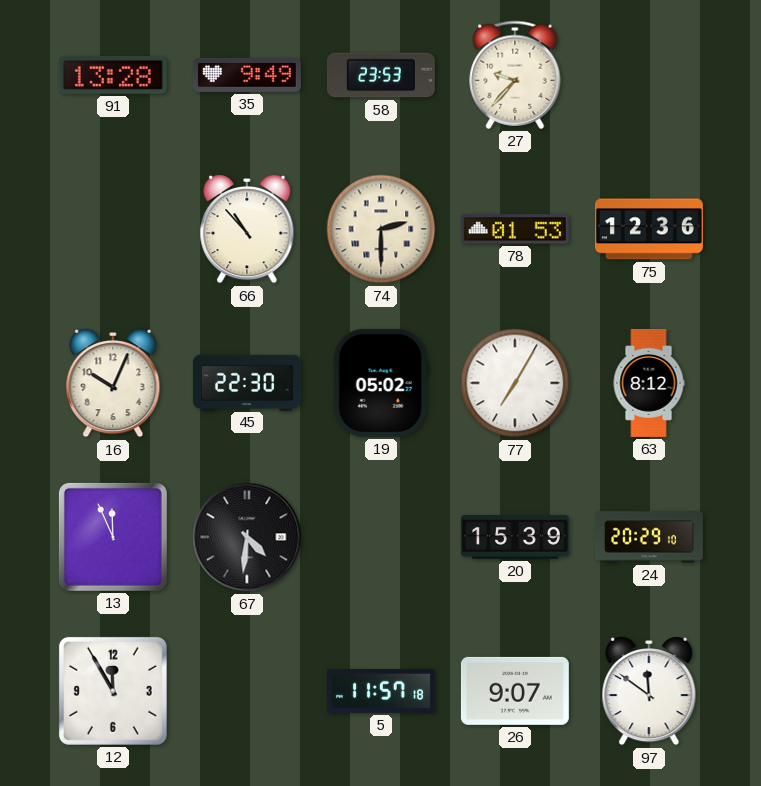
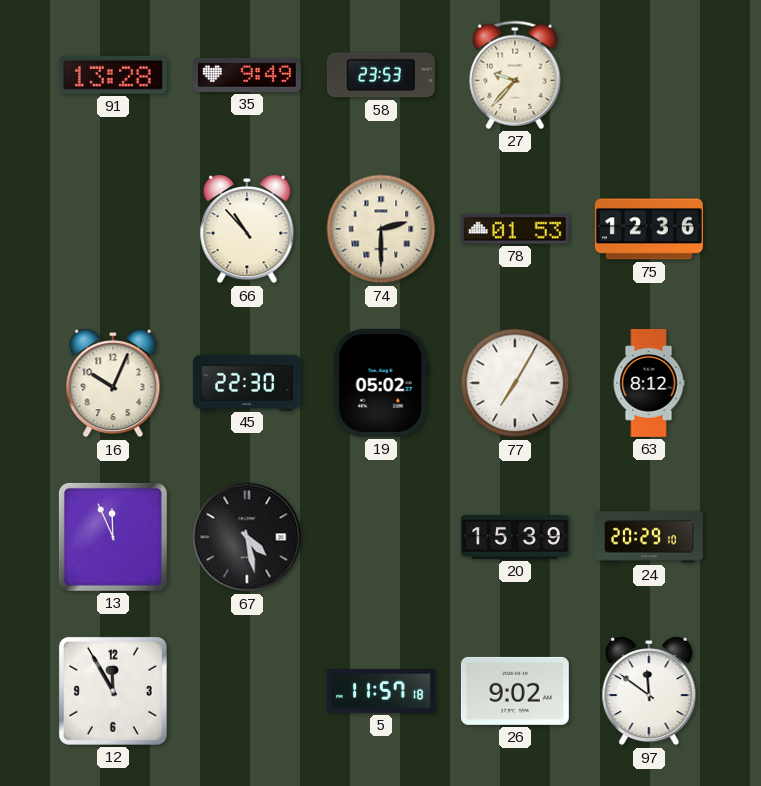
67: 4:31 -> 4:28
26: 9:07 -> 9:02
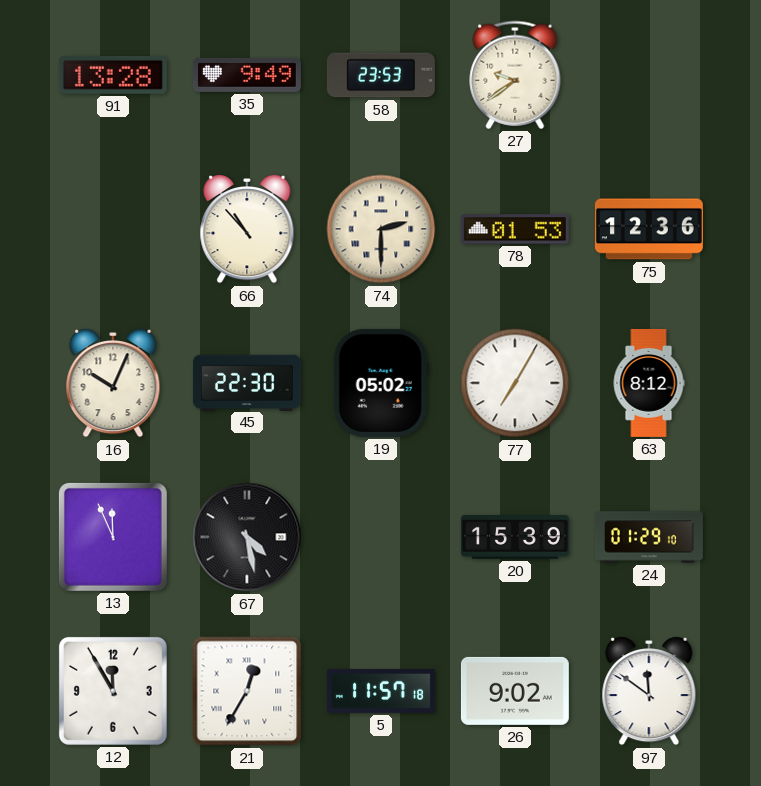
27: 9:37 -> 9:39
24: 20:29 -> 01:29
21: none -> 12:35
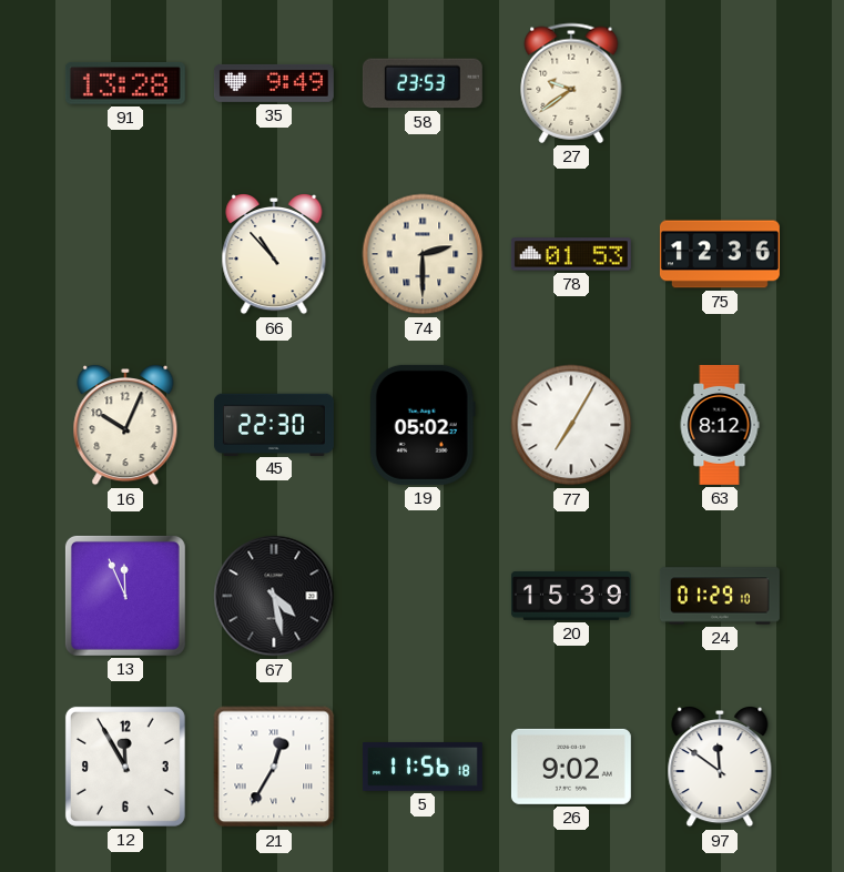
5: 11:57 -> 11:56
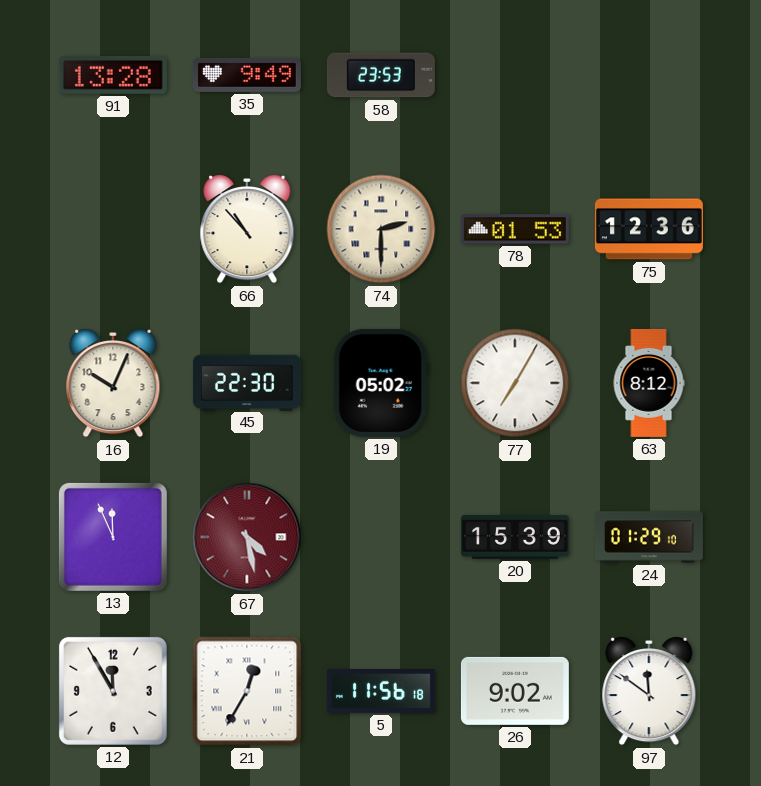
27: 9:39 -> none
67 dial: black -> burgundy
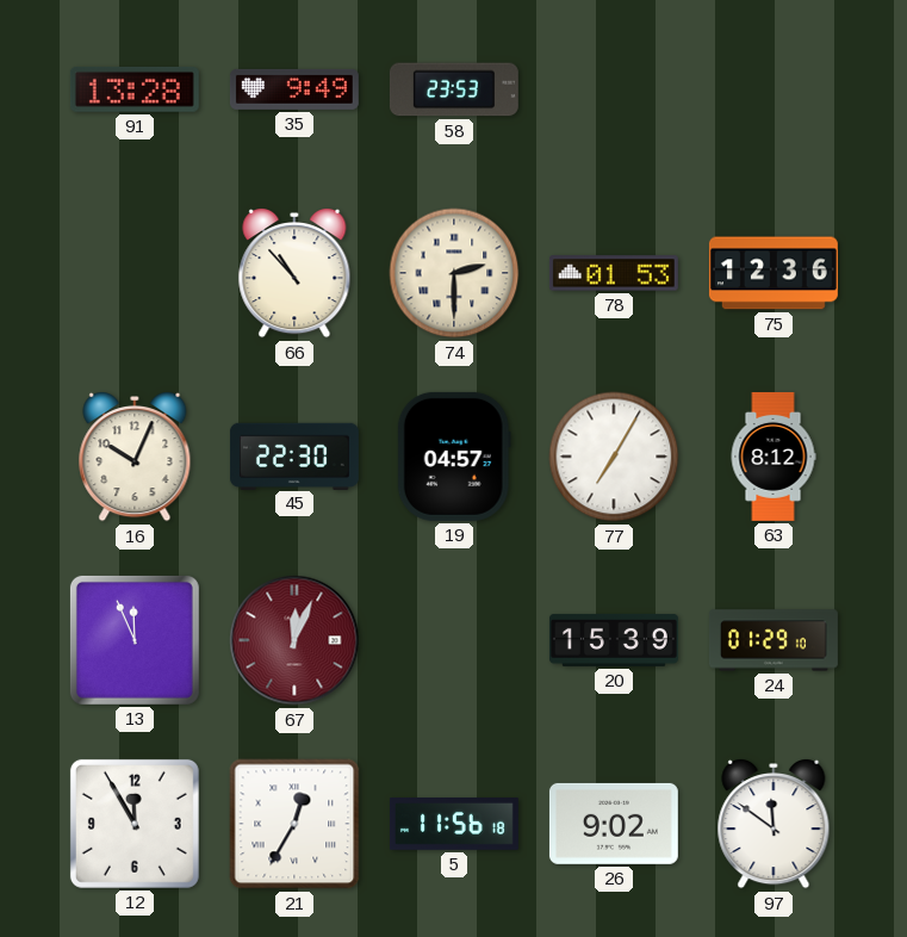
19: 05:02 -> 04:57
67: 4:28 -> 12:04
